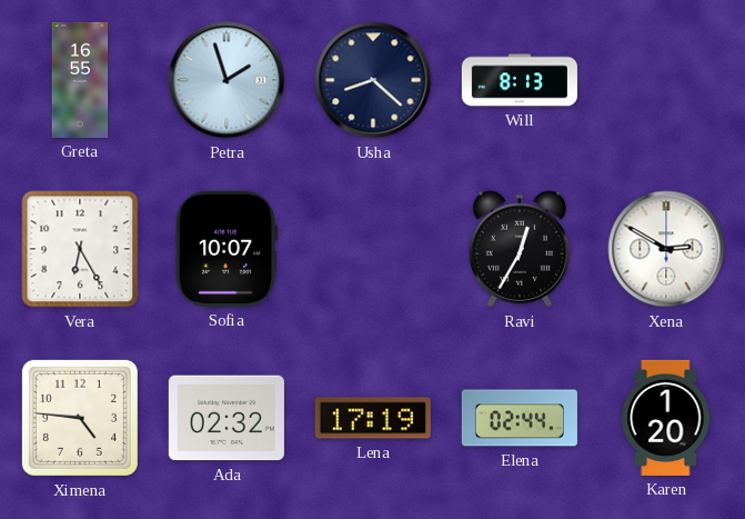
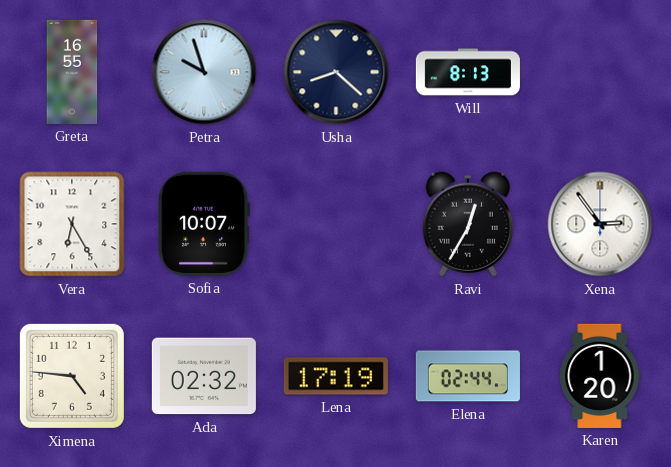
Petra: 1:57 -> 9:57
Xena: 2:50 -> 2:54
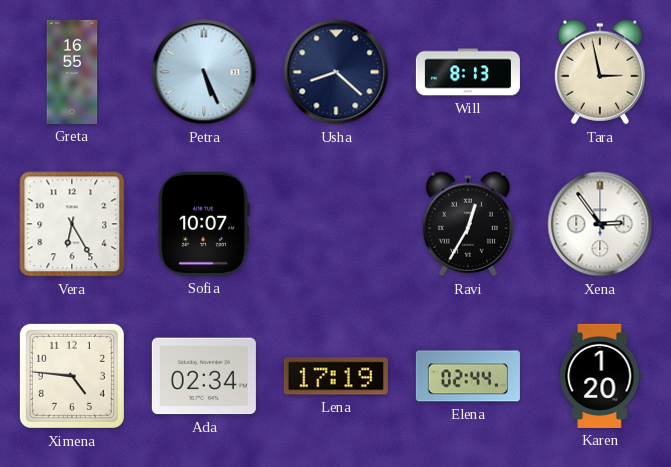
Petra: 9:57 -> 5:26
Tara: none -> 2:58
Ada: 02:32 -> 02:34
